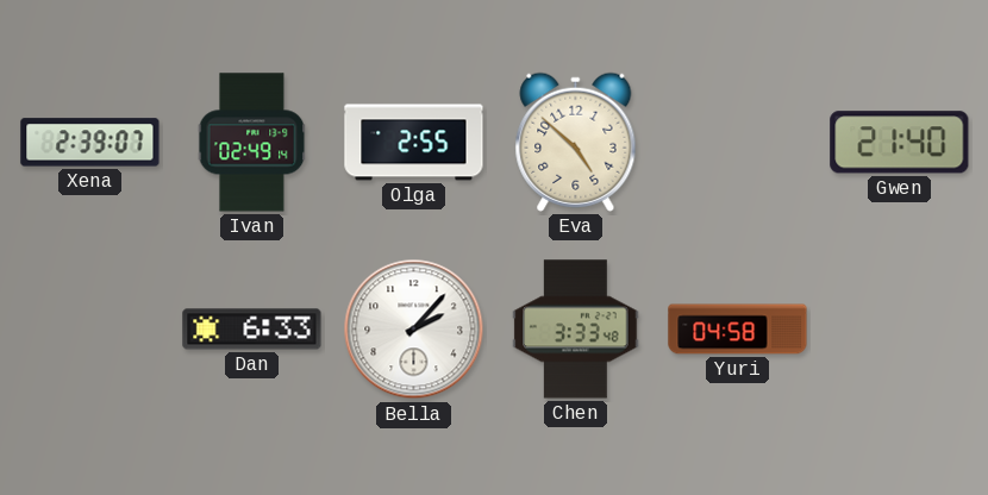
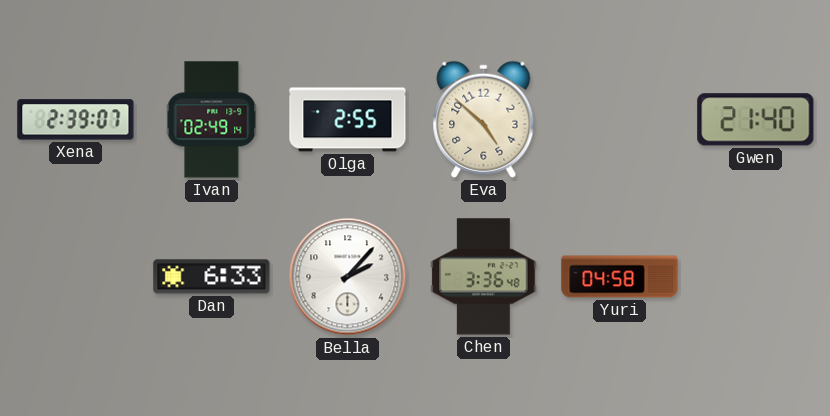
Chen: 3:33 -> 3:36
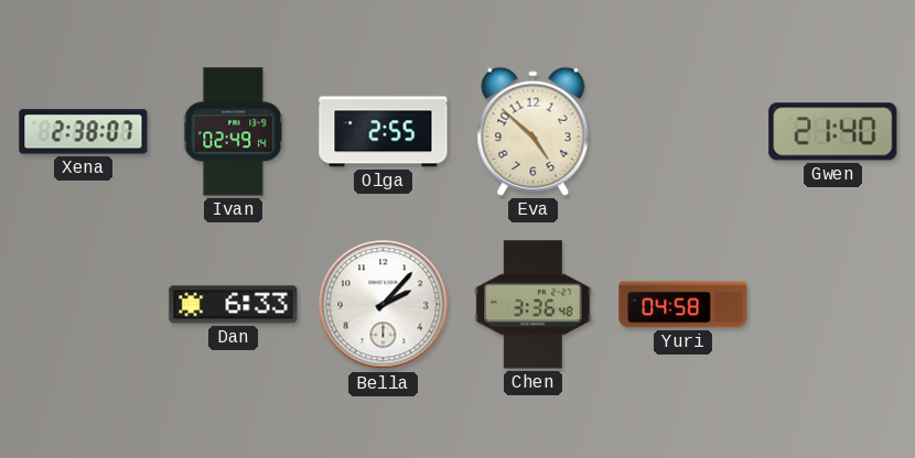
Xena: 2:39 -> 2:38
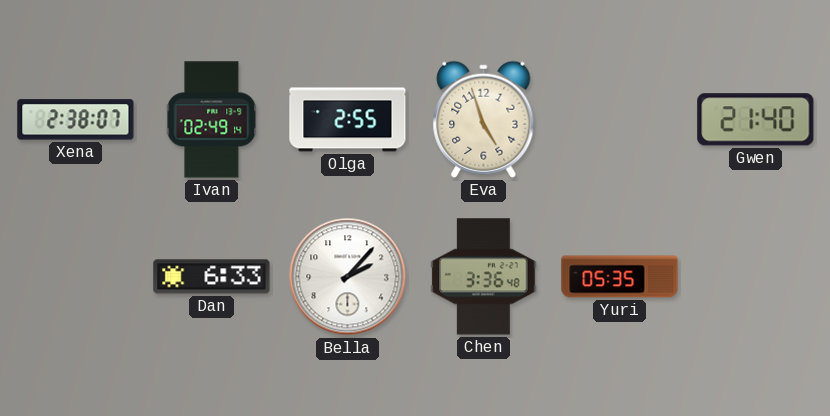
Eva: 4:52 -> 4:57
Yuri: 04:58 -> 05:35
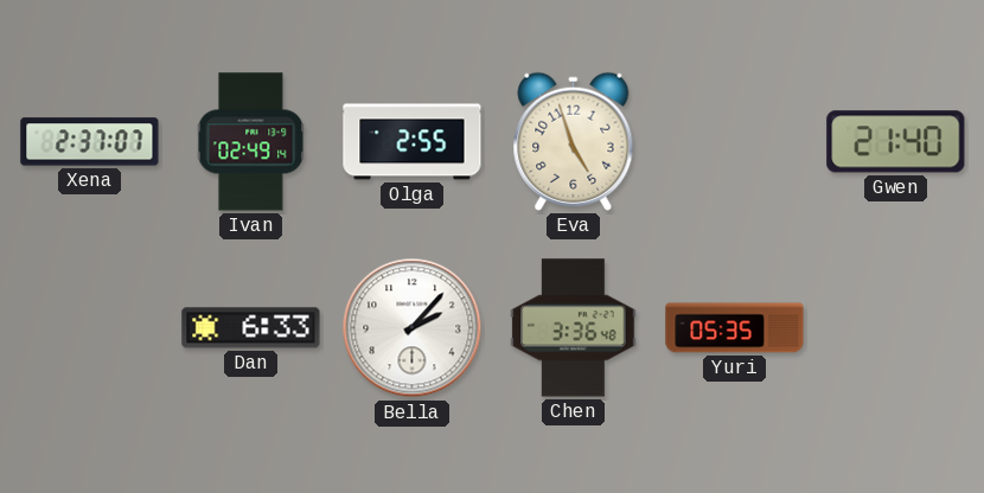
Xena: 2:38 -> 2:37
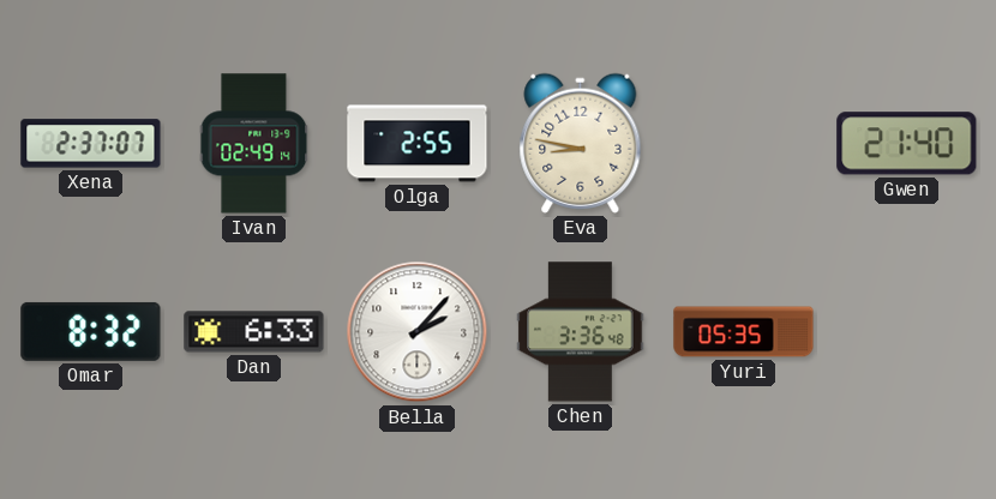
Eva: 4:57 -> 8:47
Omar: none -> 8:32
